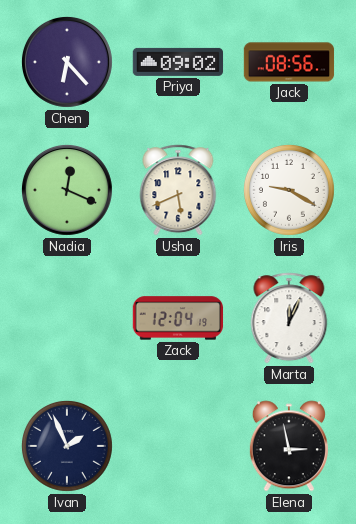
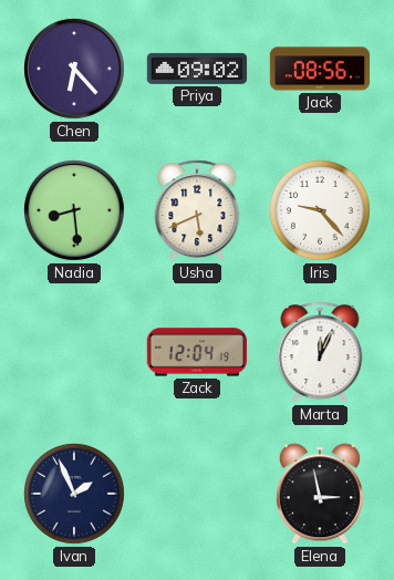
Nadia: 12:19 -> 8:29
Iris: 9:20 -> 9:23
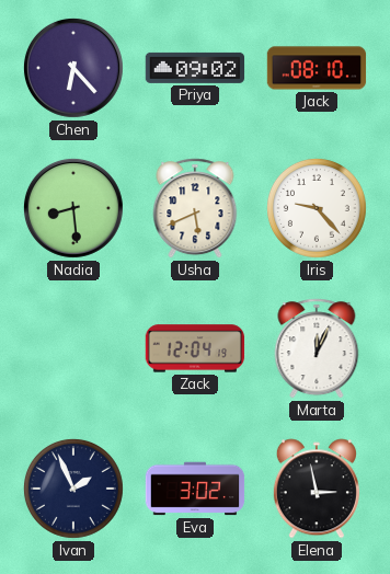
Jack: 08:56 -> 08:10
Eva: none -> 3:02
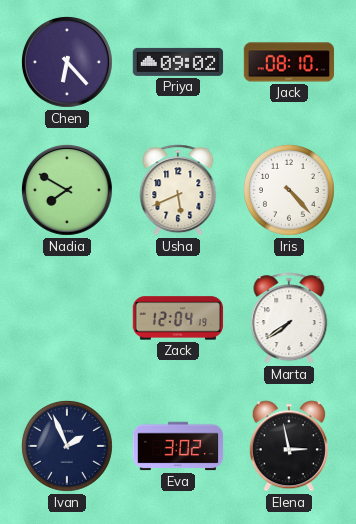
Nadia: 8:29 -> 7:50
Iris: 9:23 -> 4:23
Marta: 12:04 -> 7:39
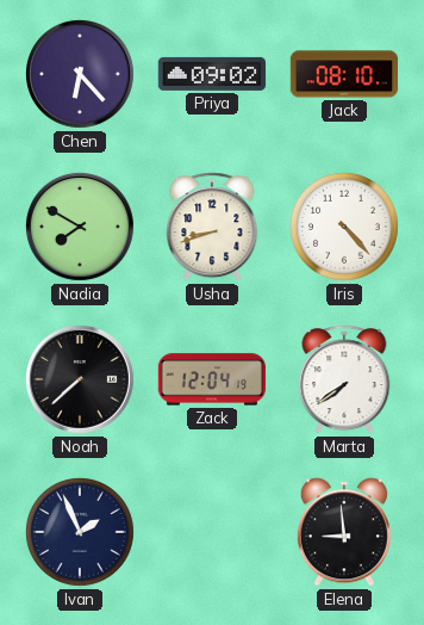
Usha: 5:41 -> 8:42
Noah: none -> 7:38
Eva: 3:02 -> none
Elena: 2:58 -> 8:59
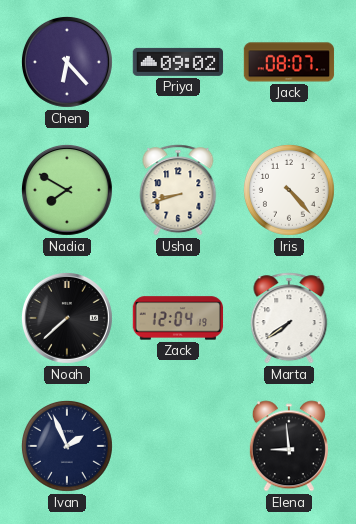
Jack: 08:10 -> 08:07
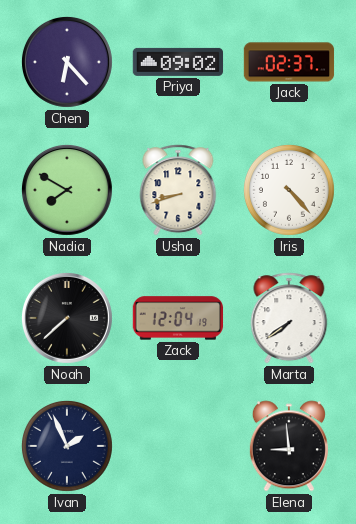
Jack: 08:07 -> 02:37
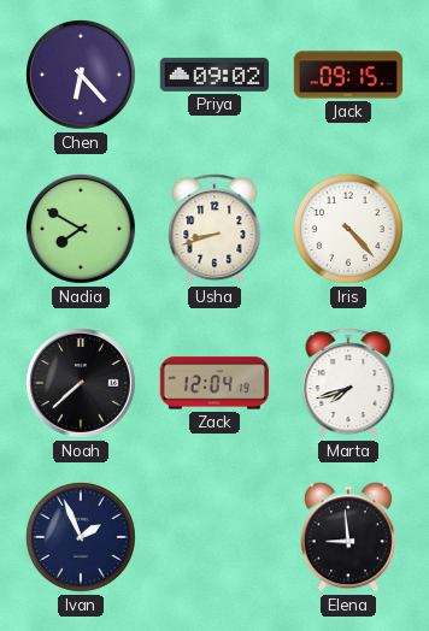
Jack: 02:37 -> 09:15
Marta: 7:39 -> 7:42
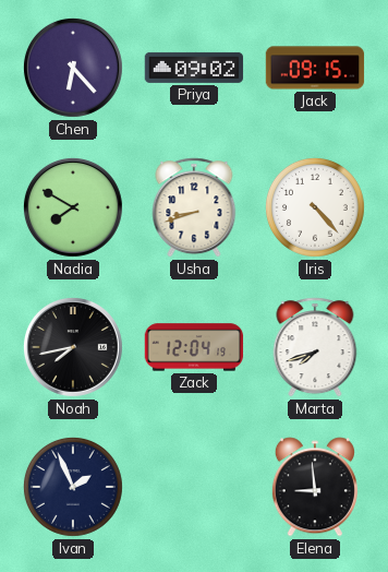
Noah: 7:38 -> 7:43
